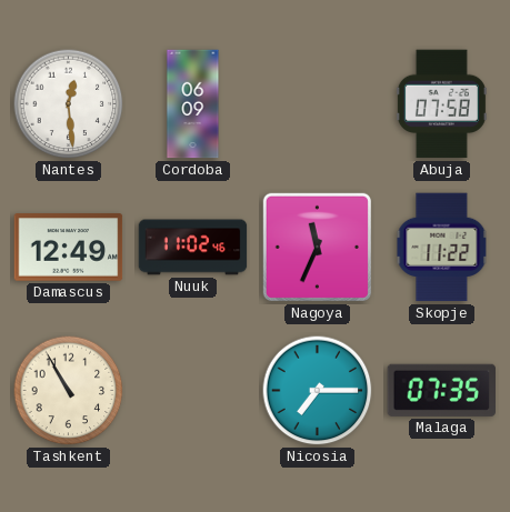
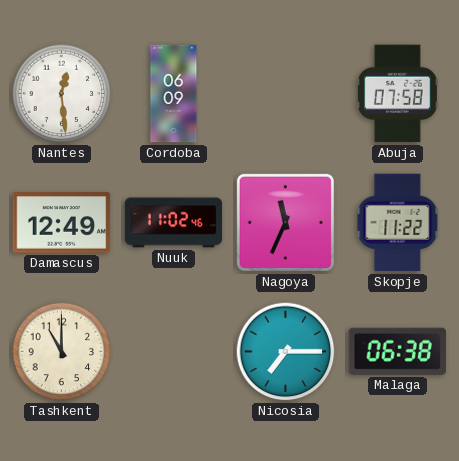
Tashkent: 10:55 -> 11:00
Malaga: 07:35 -> 06:38
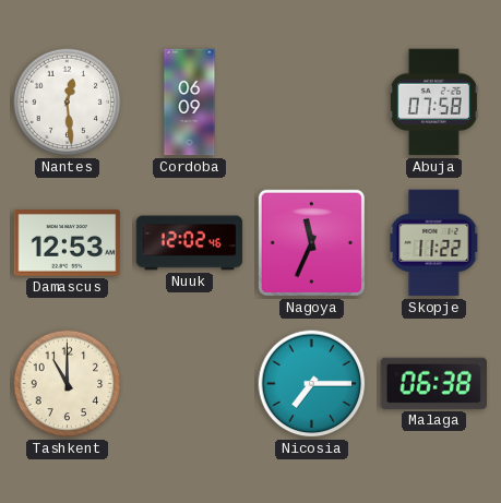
Damascus: 12:49 -> 12:53
Nuuk: 11:02 -> 12:02
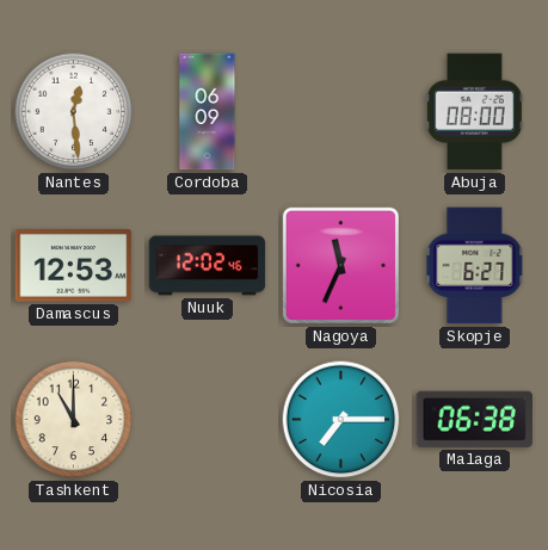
Abuja: 07:58 -> 08:00
Skopje: 11:22 -> 6:27
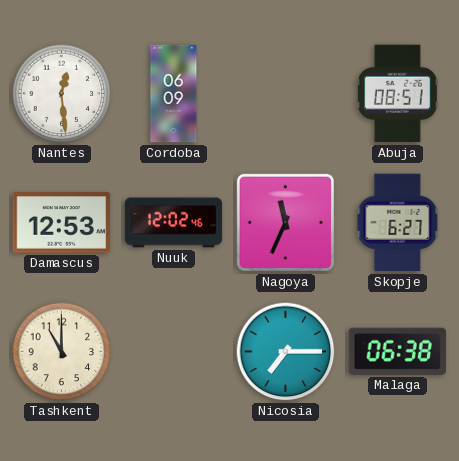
Abuja: 08:00 -> 08:51
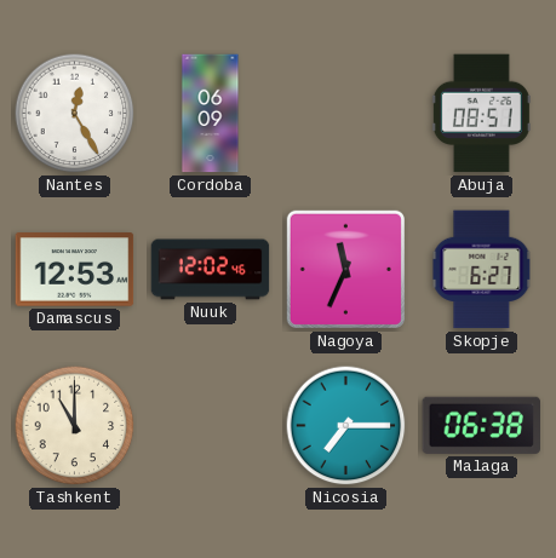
Nantes: 12:29 -> 12:25
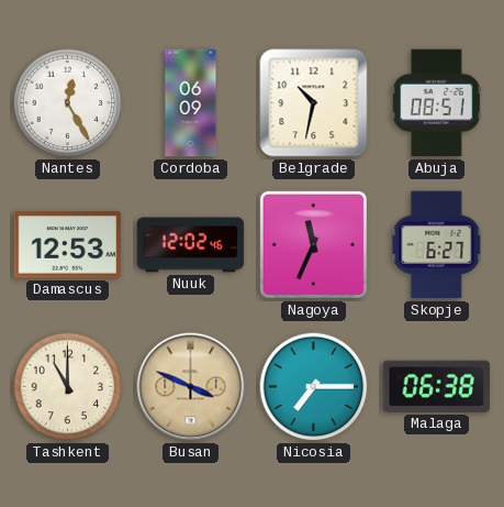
Belgrade: none -> 10:32
Busan: none -> 3:49
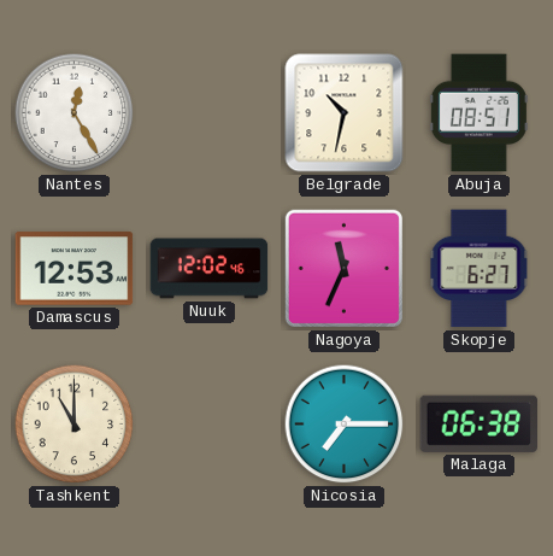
Cordoba: 06:09 -> none
Busan: 3:49 -> none
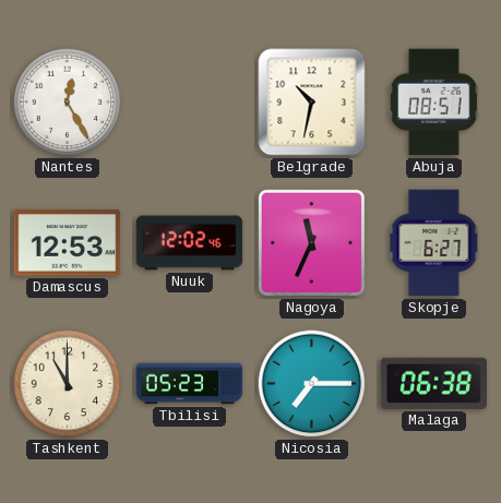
Tbilisi: none -> 05:23
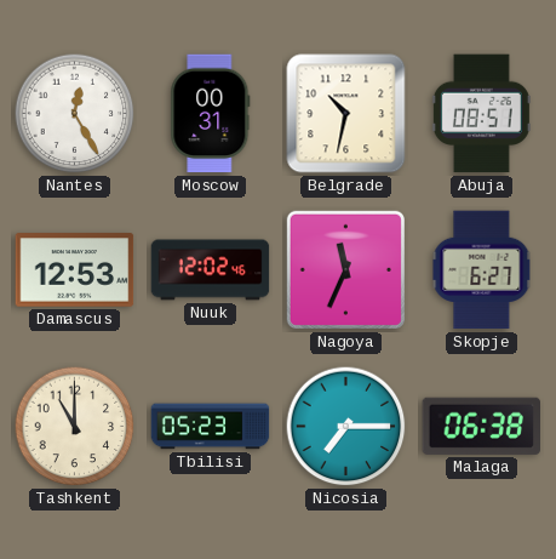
Moscow: none -> 00:31
